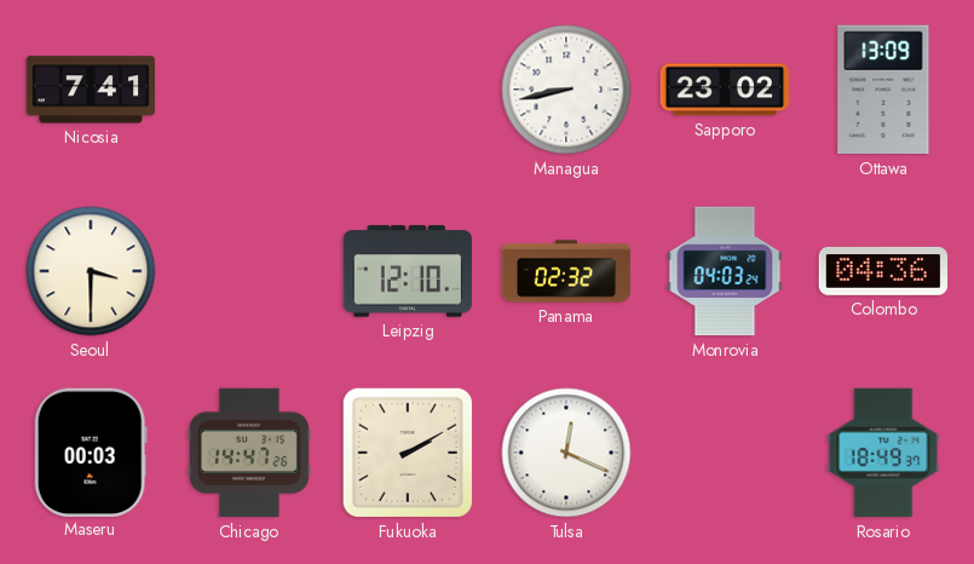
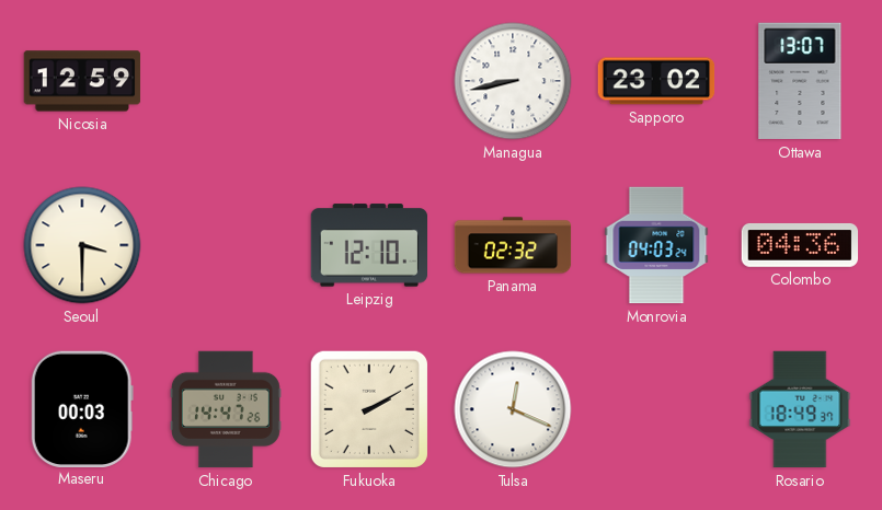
Nicosia: 7:41 -> 12:59
Ottawa: 13:09 -> 13:07
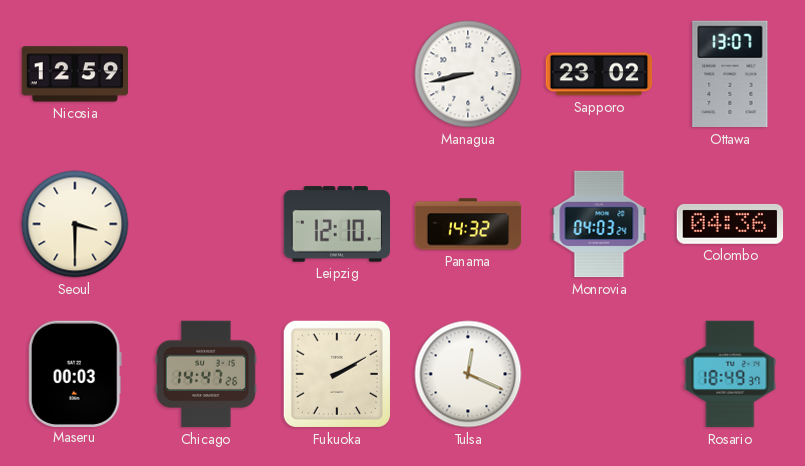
Panama: 02:32 -> 14:32
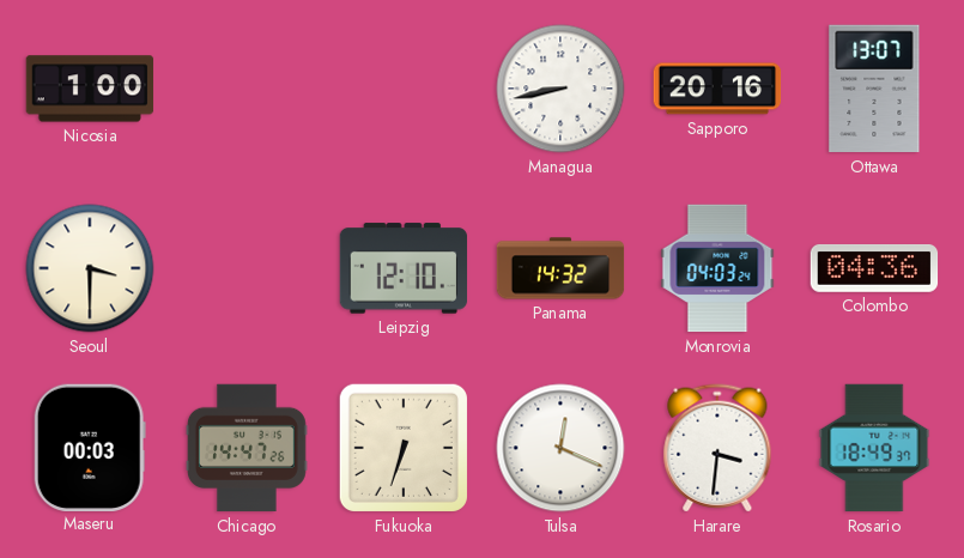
Nicosia: 12:59 -> 1:00
Sapporo: 23:02 -> 20:16
Fukuoka: 2:10 -> 6:33
Harare: none -> 3:31
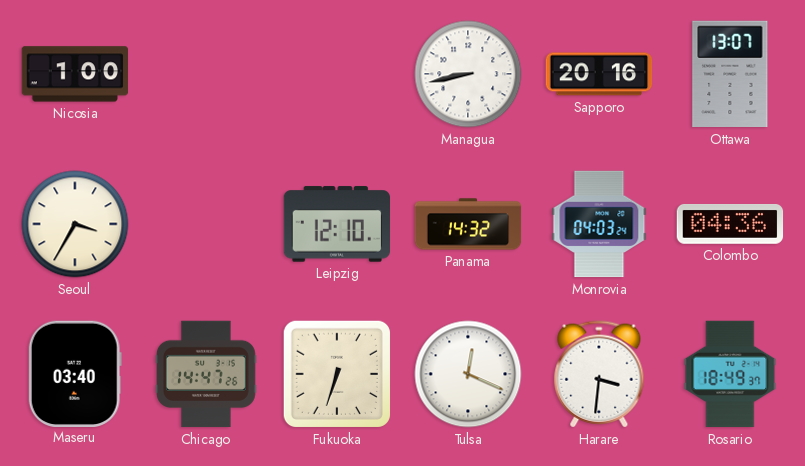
Seoul: 3:30 -> 3:35
Maseru: 00:03 -> 03:40
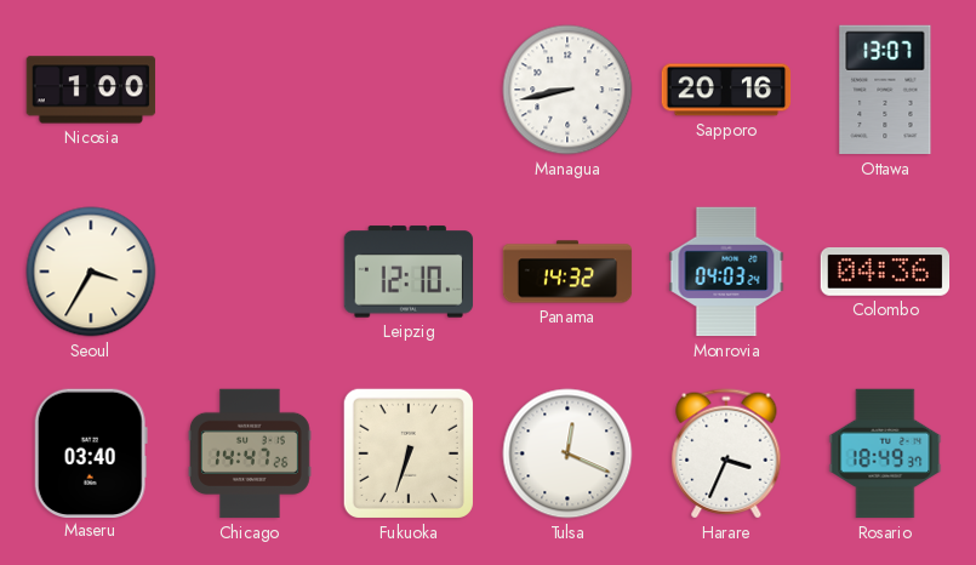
Harare: 3:31 -> 3:34
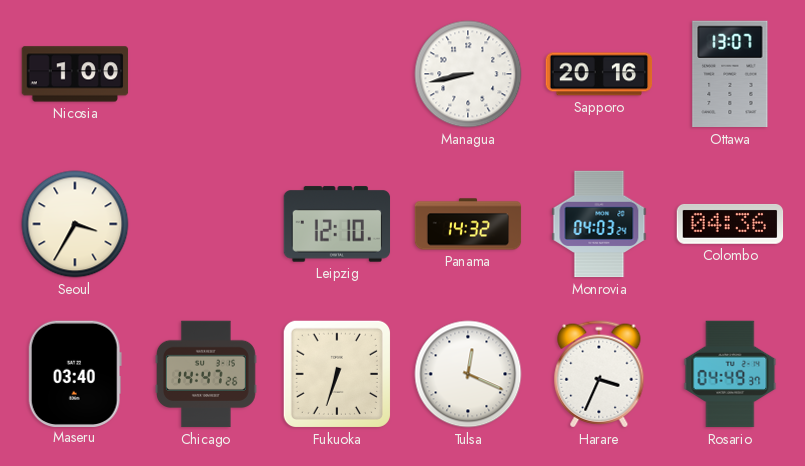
Rosario: 18:49 -> 04:49
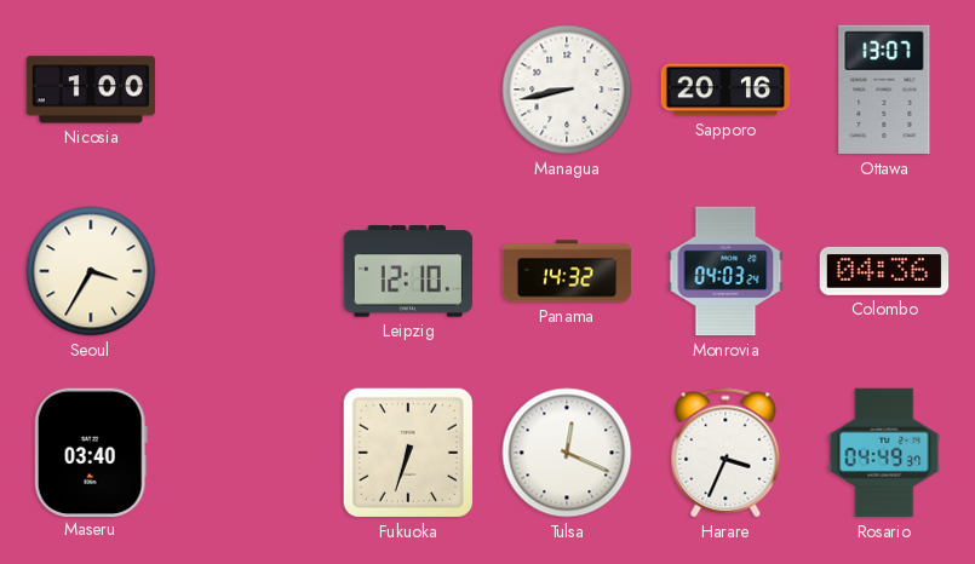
Chicago: 14:47 -> none
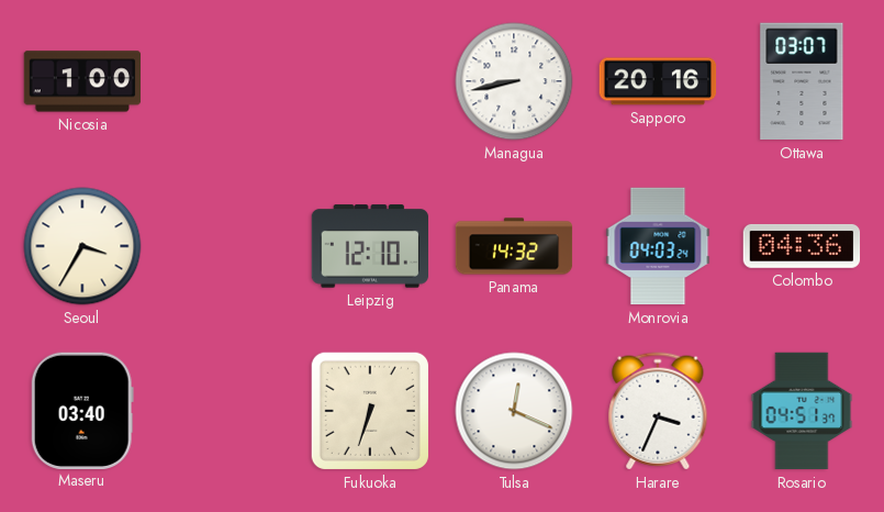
Ottawa: 13:07 -> 03:07
Rosario: 04:49 -> 04:51
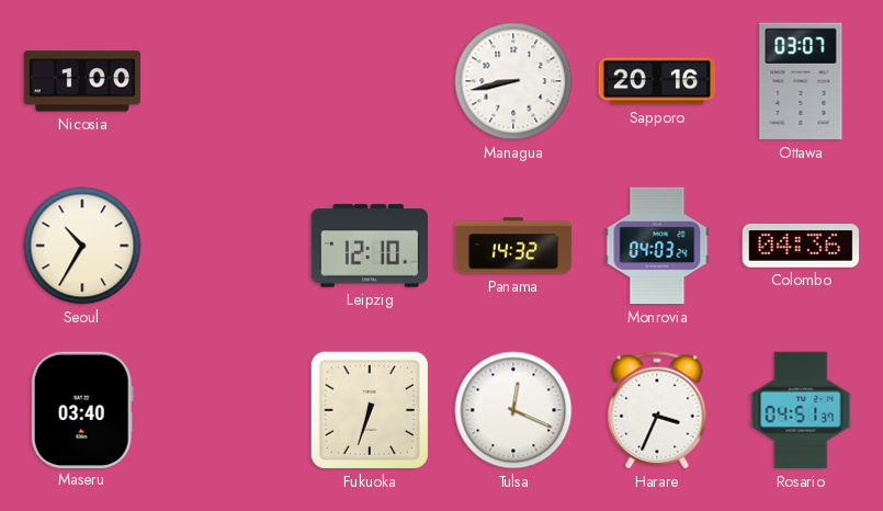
Seoul: 3:35 -> 10:35
